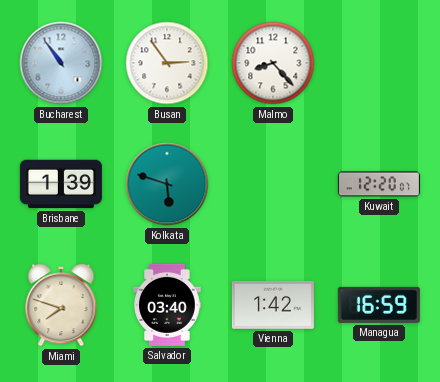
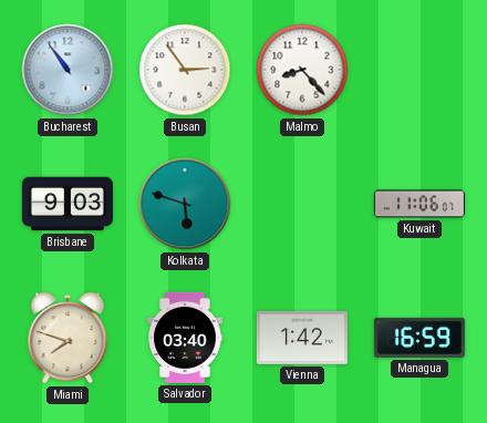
Brisbane: 1:39 -> 9:03
Kuwait: 12:20 -> 11:06
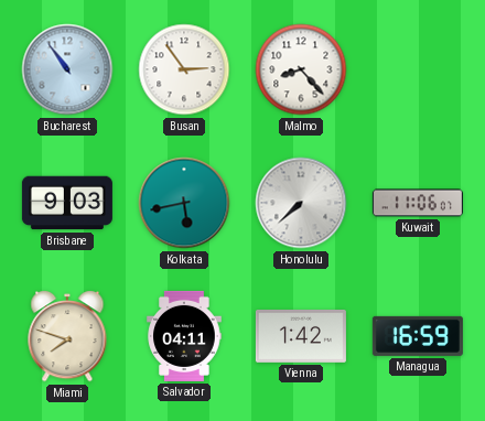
Kolkata: 5:48 -> 5:43
Honolulu: none -> 7:38
Salvador: 03:40 -> 04:11
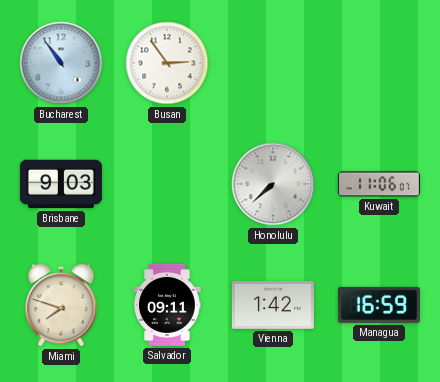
Malmo: 8:23 -> none
Kolkata: 5:43 -> none
Salvador: 04:11 -> 09:11
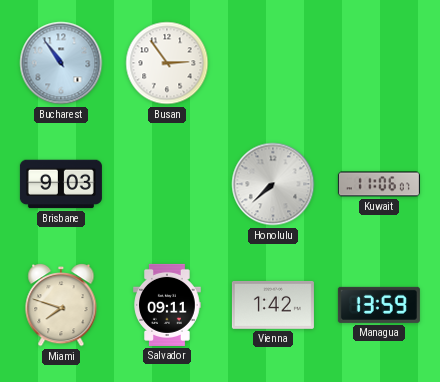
Managua: 16:59 -> 13:59
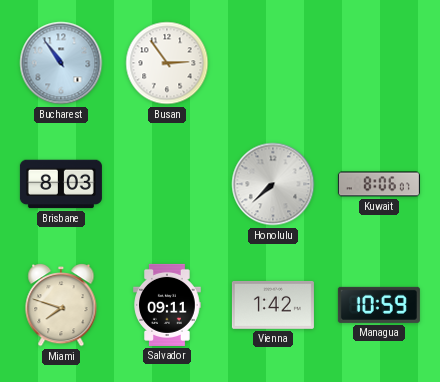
Brisbane: 9:03 -> 8:03
Kuwait: 11:06 -> 8:06
Managua: 13:59 -> 10:59
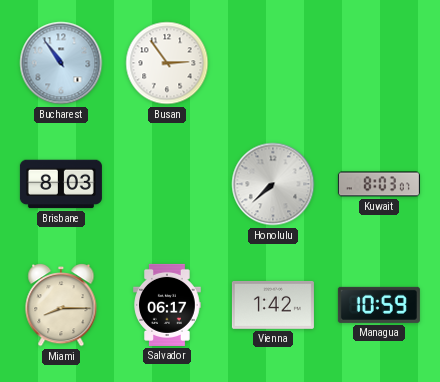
Kuwait: 8:06 -> 8:03
Miami: 7:48 -> 8:15
Salvador: 09:11 -> 06:17
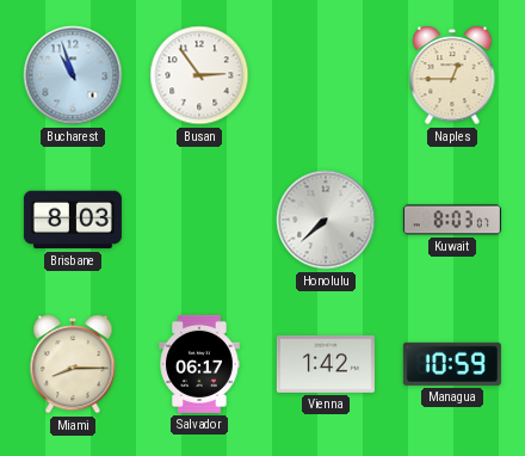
Bucharest: 10:54 -> 10:57
Naples: none -> 12:45
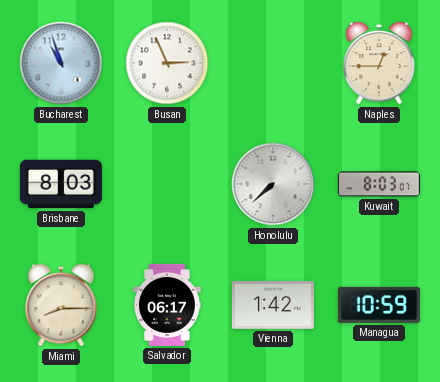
Busan: 2:54 -> 2:56
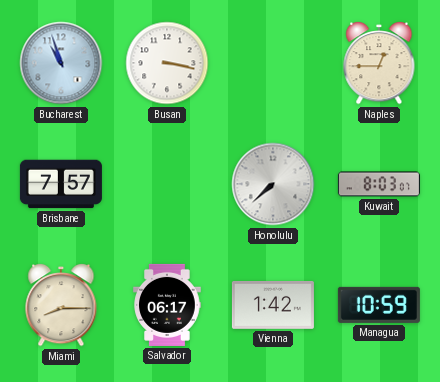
Busan: 2:56 -> 3:17
Brisbane: 8:03 -> 7:57
